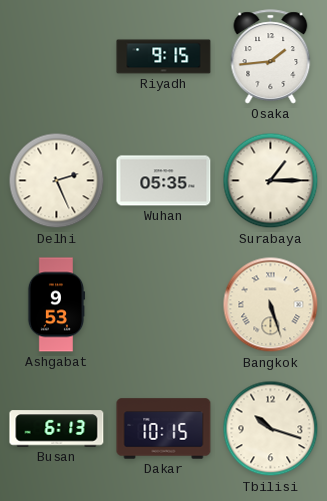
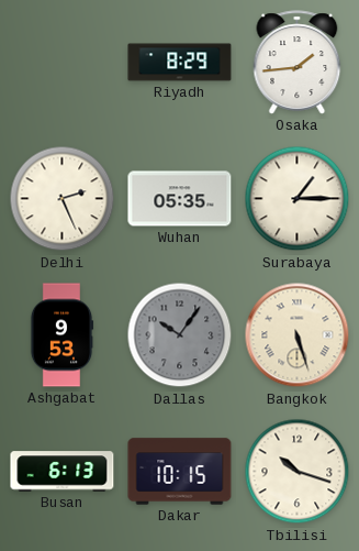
Riyadh: 9:15 -> 8:29
Dallas: none -> 10:06
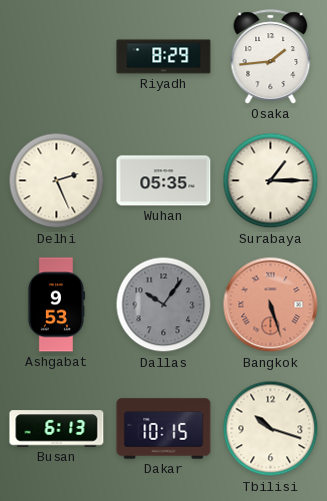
Bangkok dial: cream -> salmon
